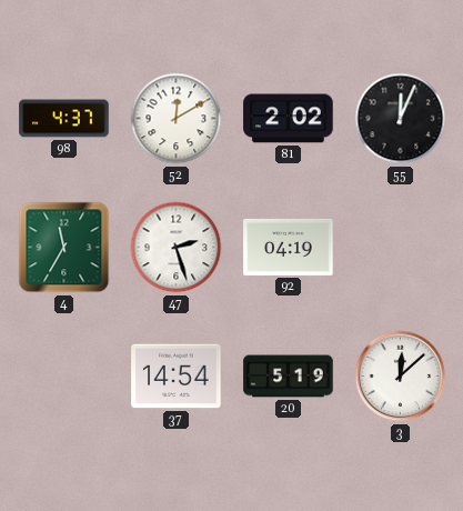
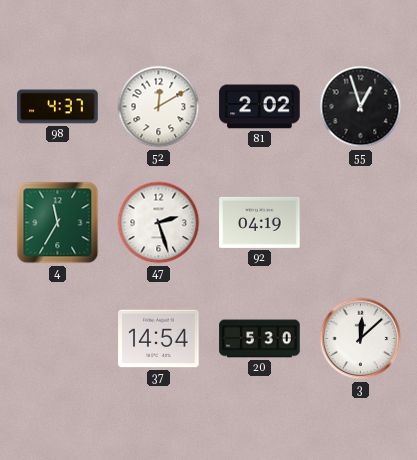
55: 12:04 -> 12:57
20: 5:19 -> 5:30
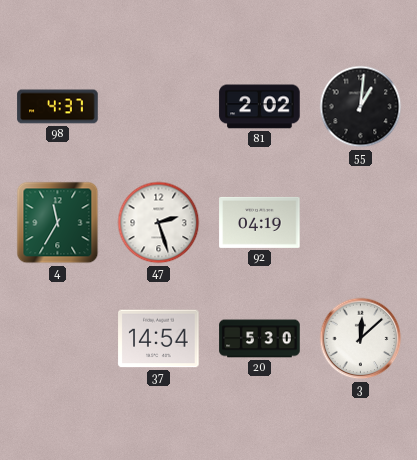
52: 12:10 -> none
55: 12:57 -> 1:01
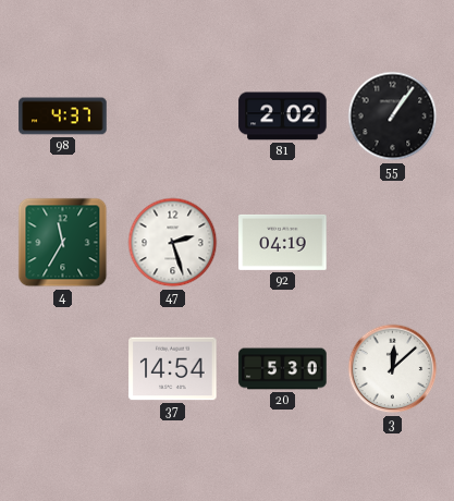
55: 1:01 -> 1:06
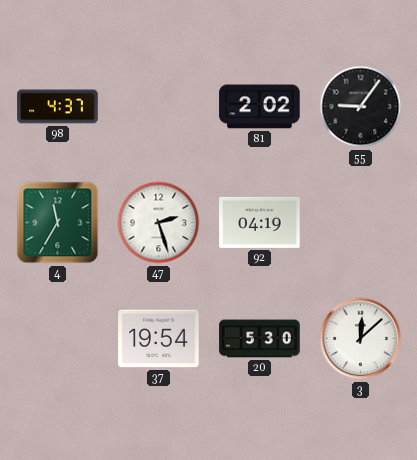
55: 1:06 -> 9:06
37: 14:54 -> 19:54
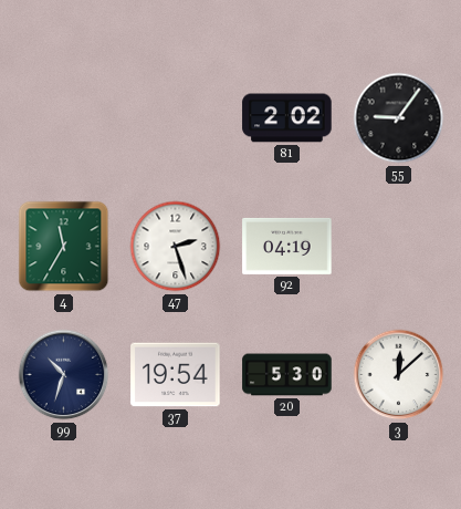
98: 4:37 -> none
99: none -> 10:33
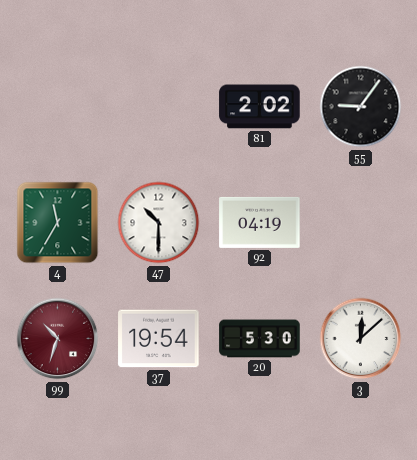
47: 2:27 -> 10:30
99 dial: navy -> burgundy
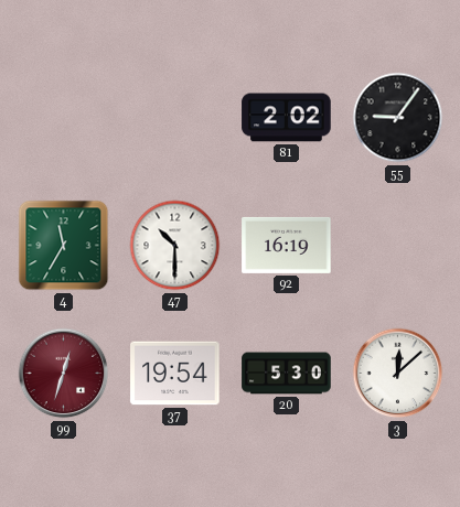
92: 04:19 -> 16:19
99: 10:33 -> 12:33
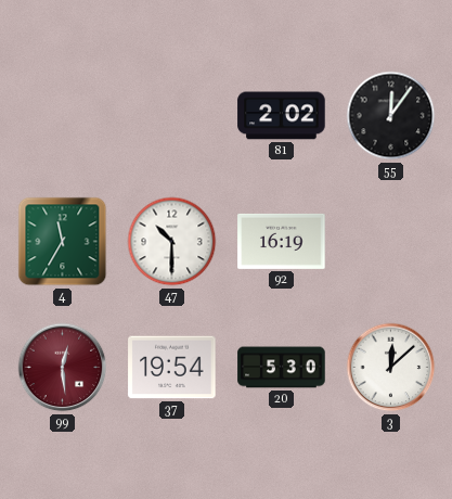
55: 9:06 -> 12:06
99: 12:33 -> 12:29
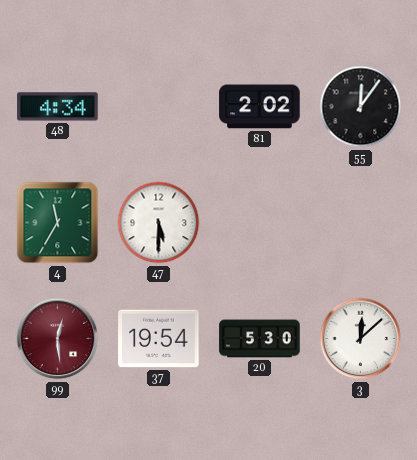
48: none -> 4:34
47: 10:30 -> 5:30
92: 16:19 -> none
